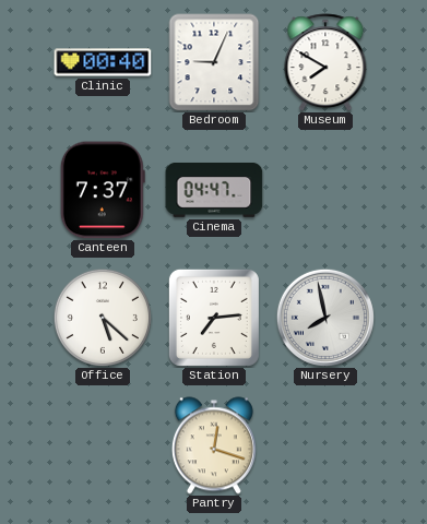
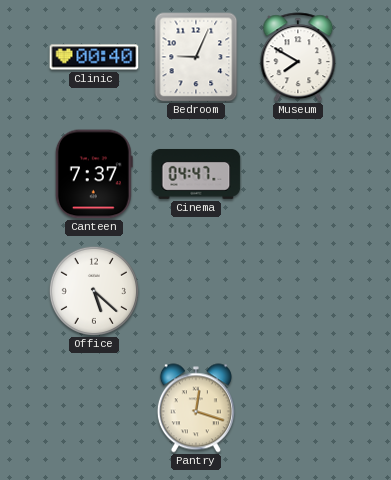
Station: 7:14 -> none
Nursery: 7:58 -> none
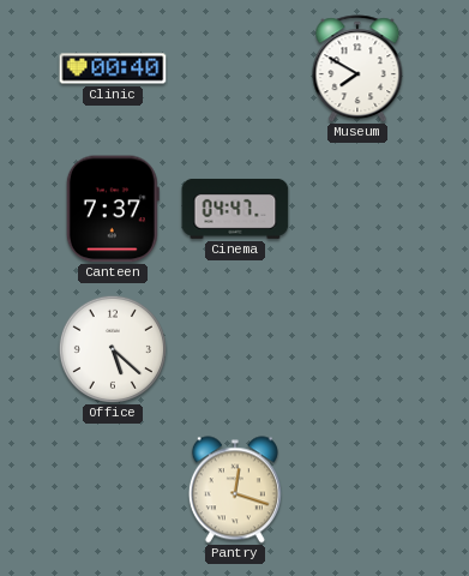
Bedroom: 9:04 -> none
